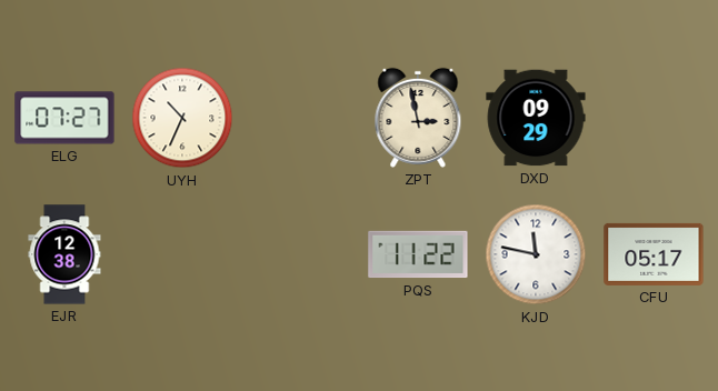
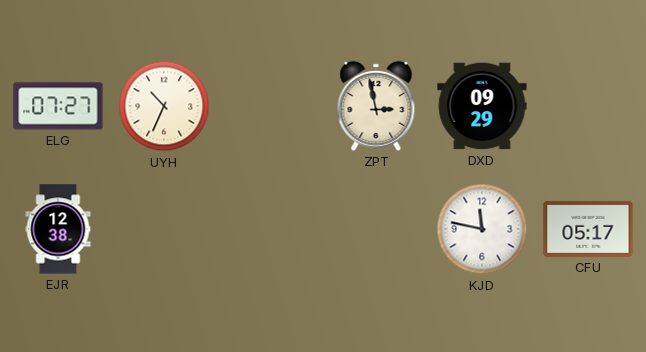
PQS: 11:22 -> none
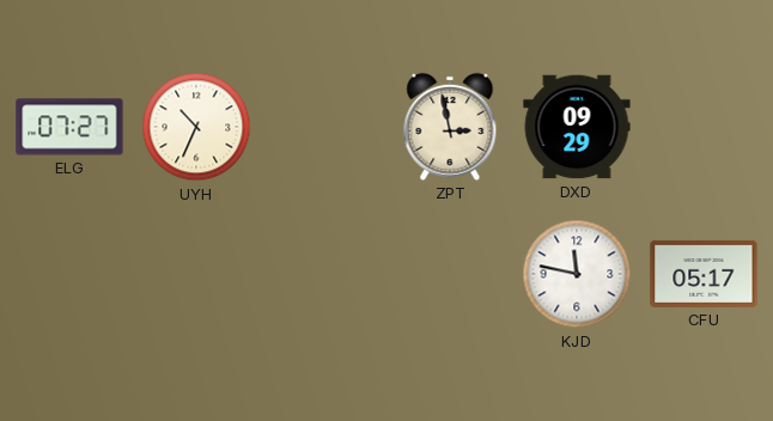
EJR: 12:38 -> none
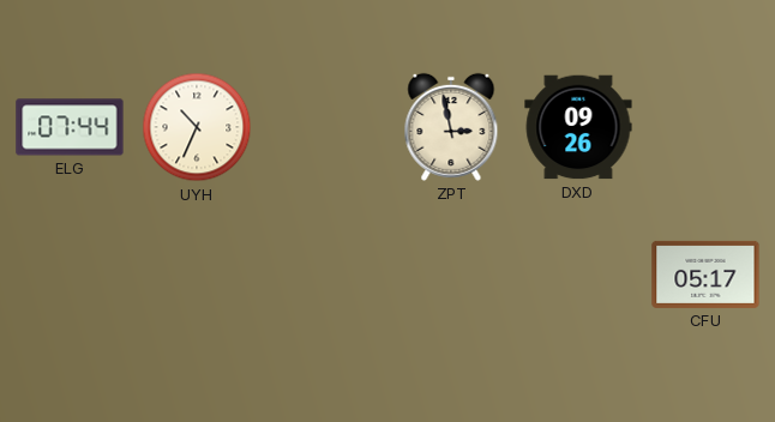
ELG: 07:27 -> 07:44
DXD: 09:29 -> 09:26
KJD: 11:47 -> none
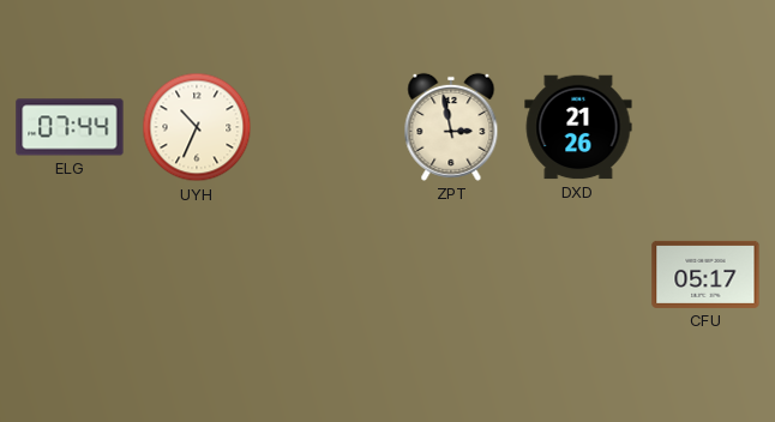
DXD: 09:26 -> 21:26
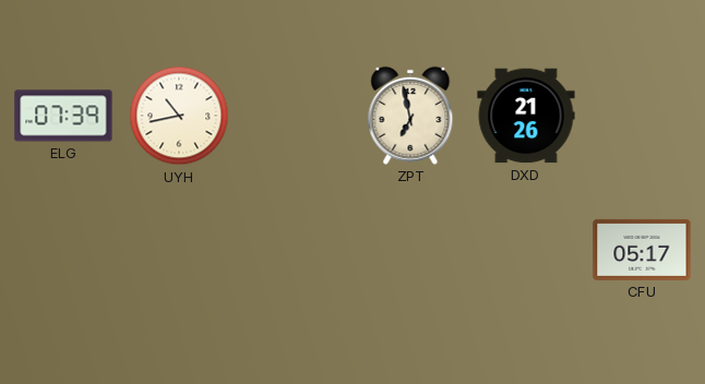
ELG: 07:44 -> 07:39
UYH: 10:34 -> 10:43
ZPT: 2:58 -> 6:58
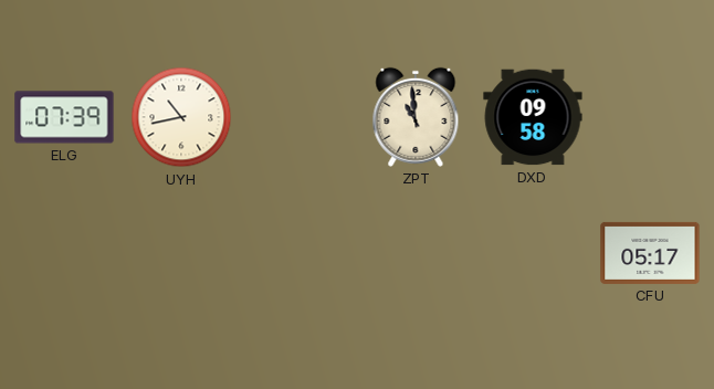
ZPT: 6:58 -> 10:59
DXD: 21:26 -> 09:58
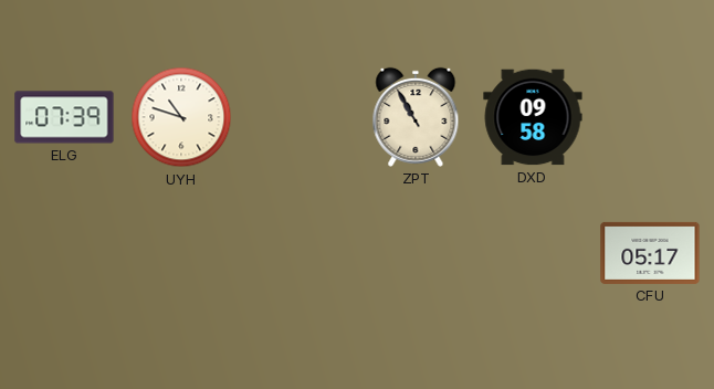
UYH: 10:43 -> 10:48
ZPT: 10:59 -> 10:55
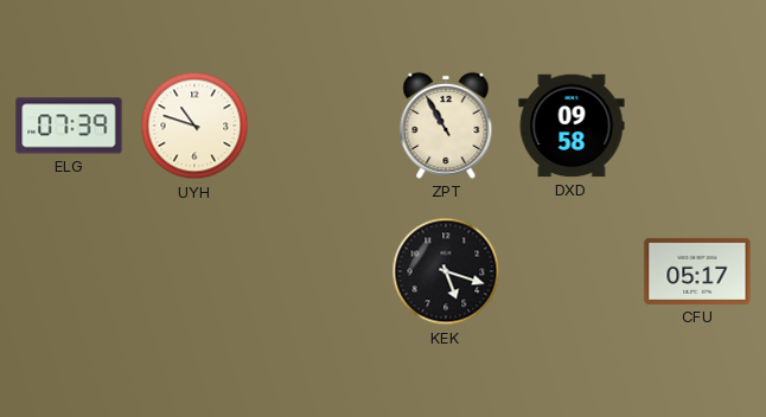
KEK: none -> 5:18
